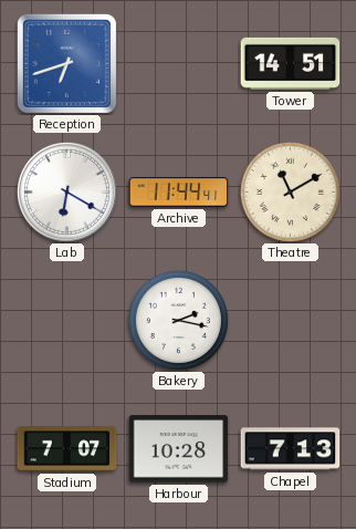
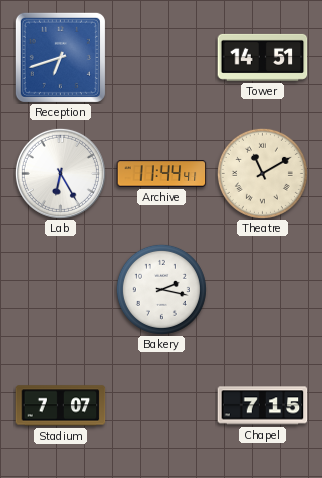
Lab: 6:20 -> 6:25
Harbour: 10:28 -> none
Chapel: 7:13 -> 7:15
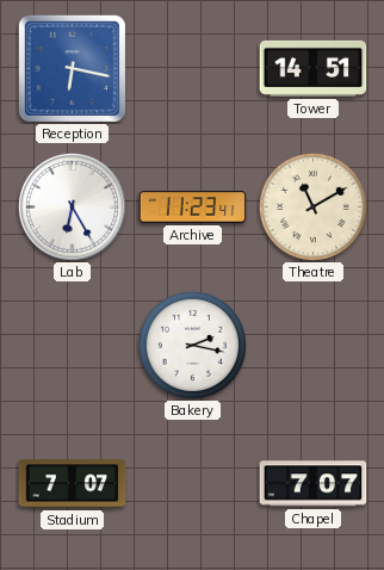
Reception: 6:42 -> 6:17
Archive: 11:44 -> 11:23
Chapel: 7:15 -> 7:07
